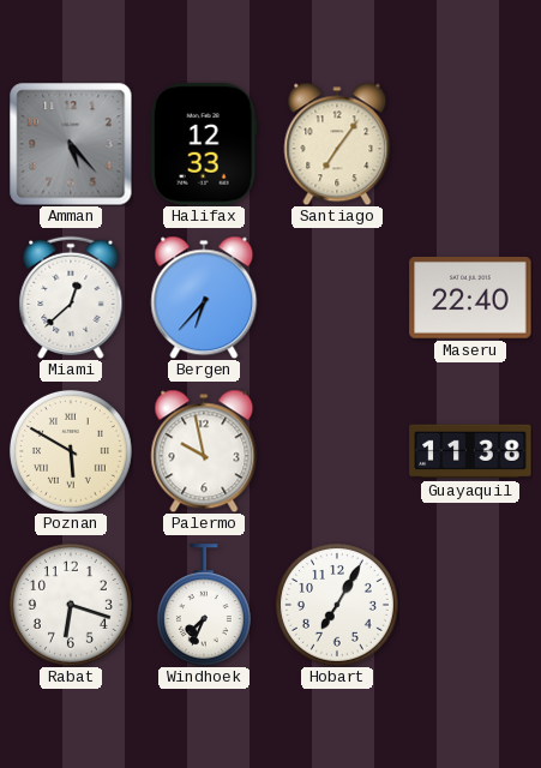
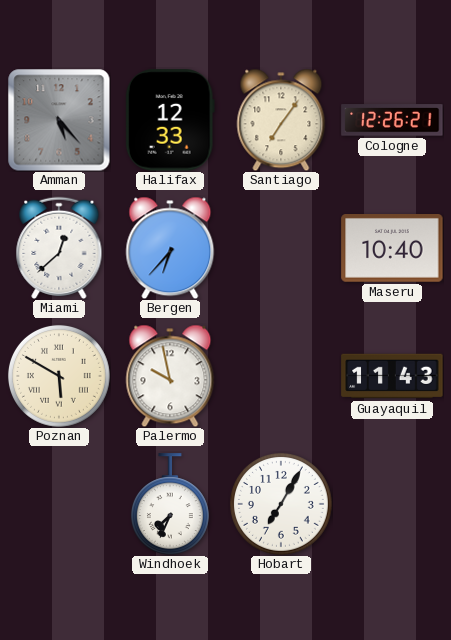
Cologne: none -> 12:26
Maseru: 22:40 -> 10:40
Guayaquil: 11:38 -> 11:43
Rabat: 6:18 -> none
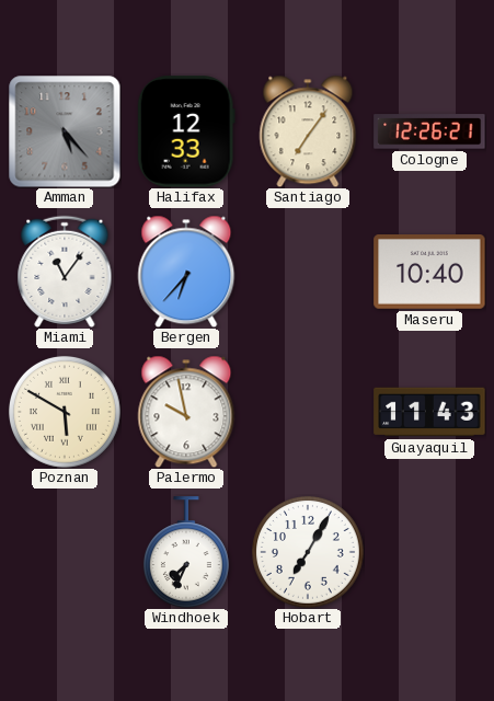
Miami: 12:38 -> 11:06
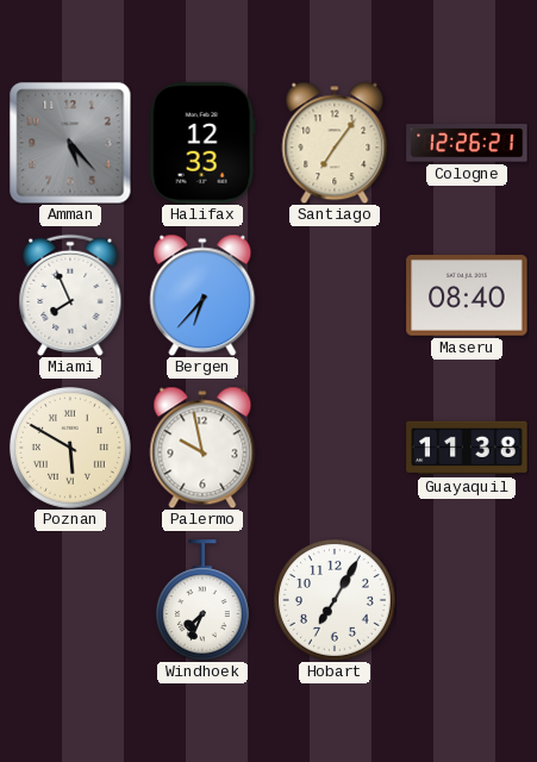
Miami: 11:06 -> 7:56
Maseru: 10:40 -> 08:40
Guayaquil: 11:43 -> 11:38
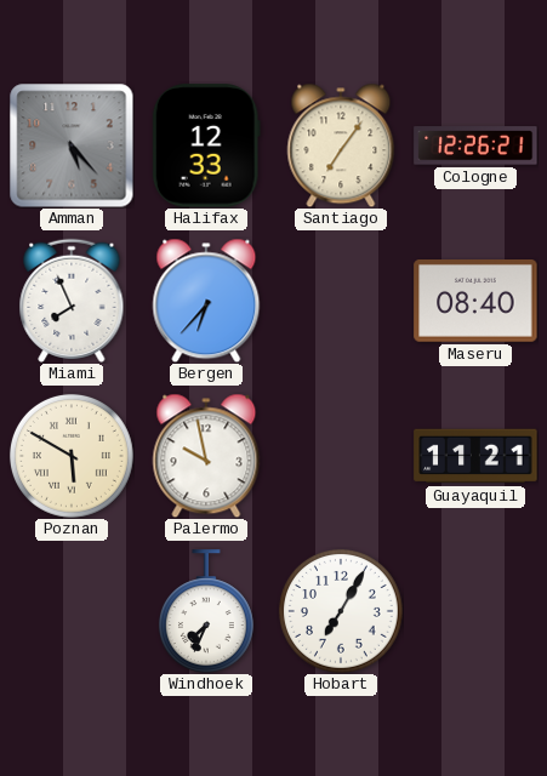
Guayaquil: 11:38 -> 11:21
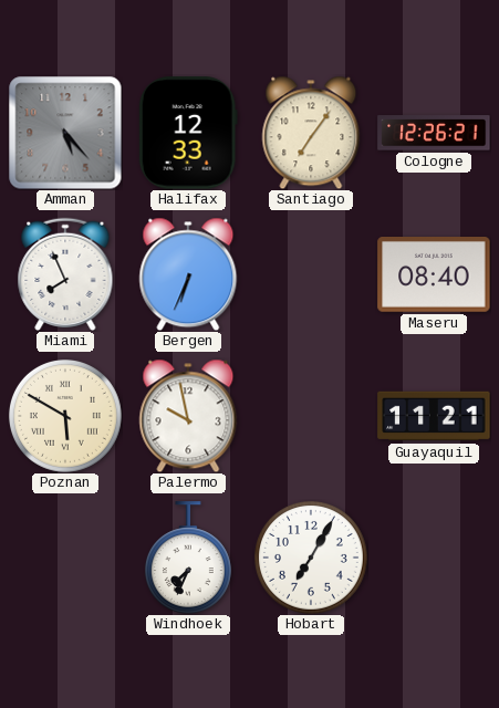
Bergen: 6:37 -> 6:34
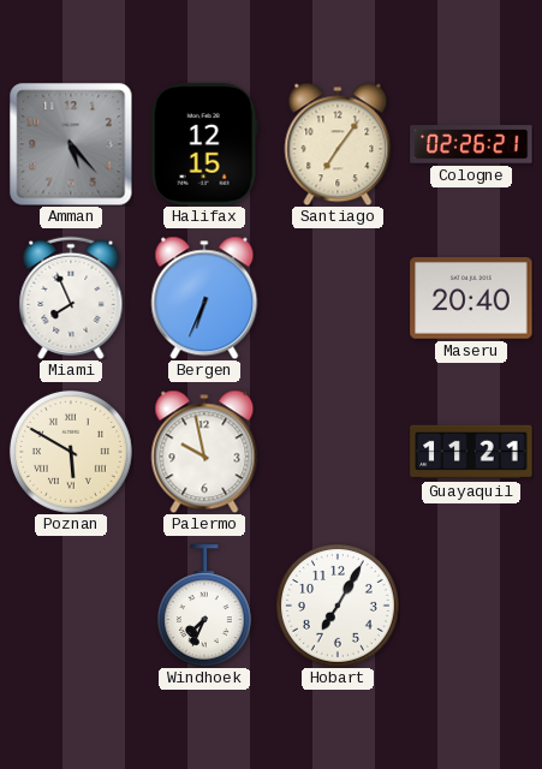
Halifax: 12:33 -> 12:15
Cologne: 12:26 -> 02:26
Maseru: 08:40 -> 20:40
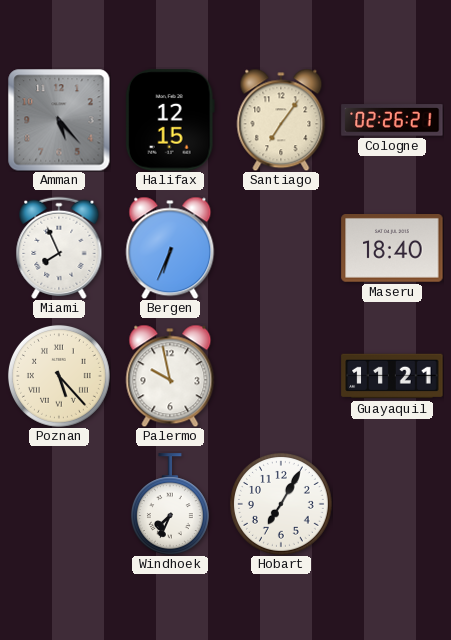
Maseru: 20:40 -> 18:40
Poznan: 5:50 -> 5:23
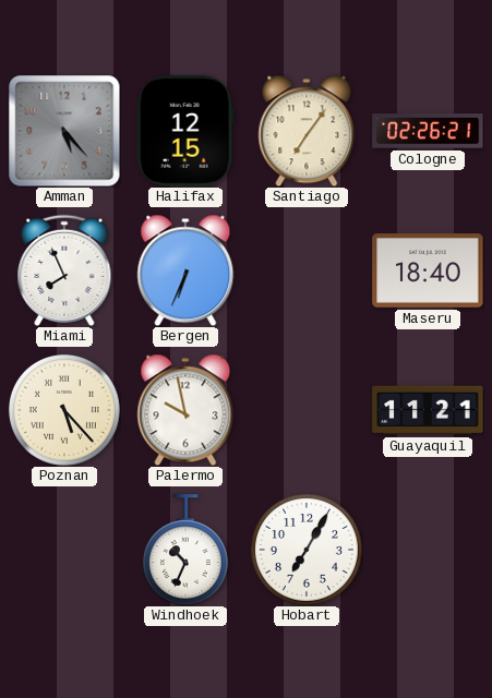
Windhoek: 7:34 -> 10:34
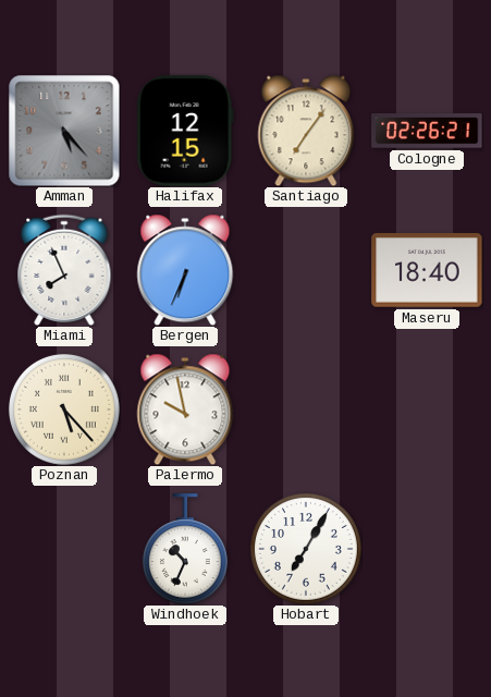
Guayaquil: 11:21 -> none
